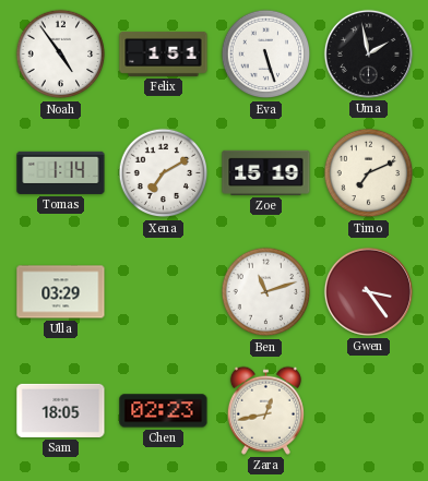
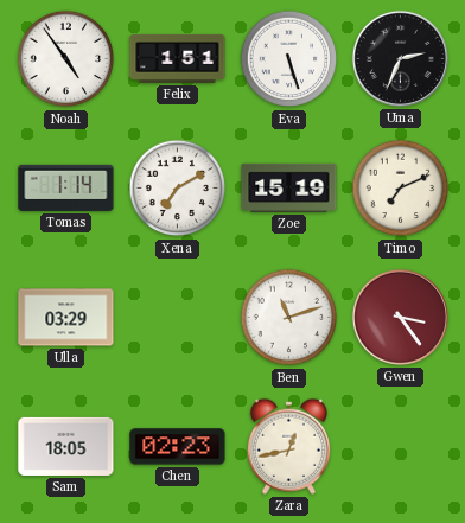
Uma: 1:58 -> 2:34
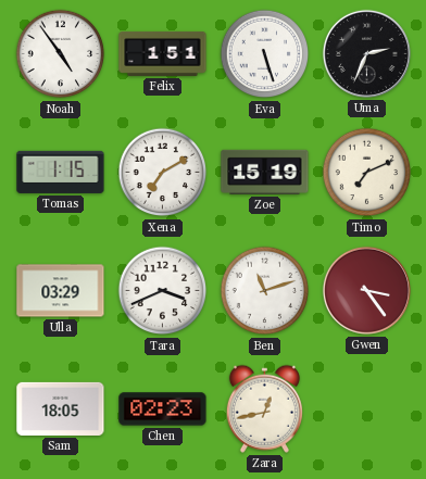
Tomas: 1:14 -> 1:15
Tara: none -> 3:41
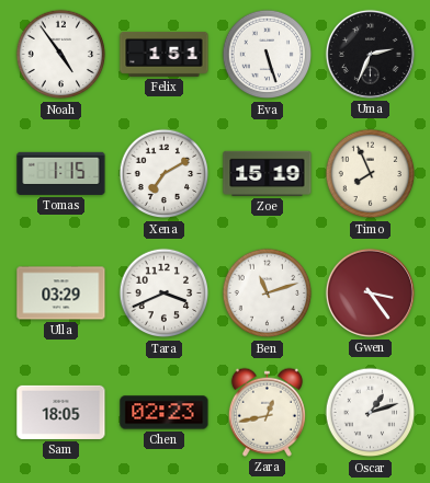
Timo: 7:11 -> 7:56
Oscar: none -> 1:12
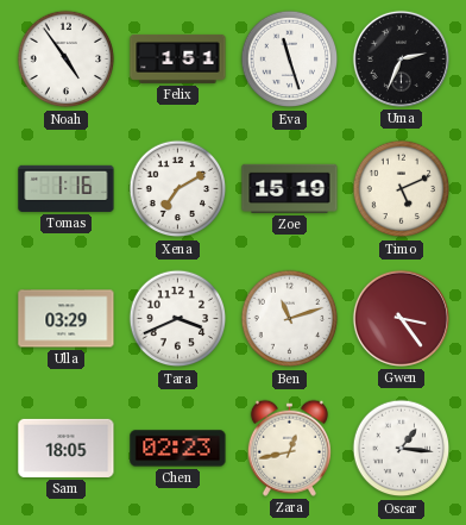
Eva: 5:27 -> 11:27
Tomas: 1:15 -> 1:16
Timo: 7:56 -> 5:11
Oscar: 1:12 -> 1:16
